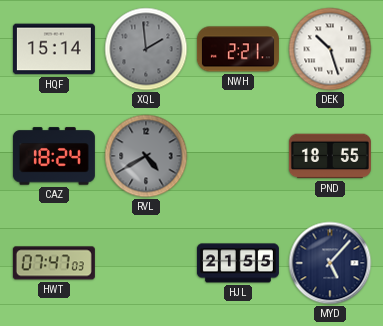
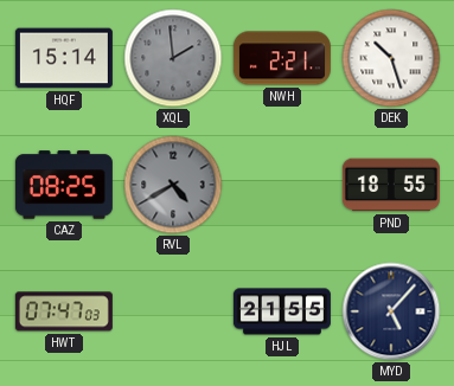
CAZ: 18:24 -> 08:25
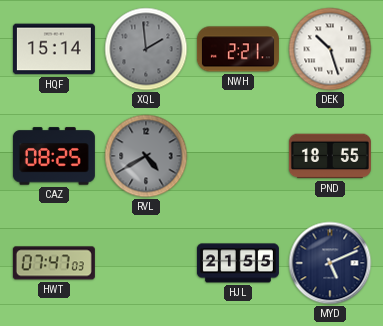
MYD: 5:07 -> 5:11
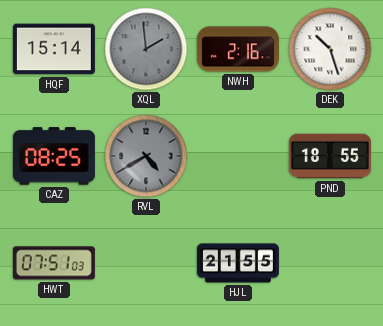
NWH: 2:21 -> 2:16
HWT: 07:47 -> 07:51
MYD: 5:11 -> none
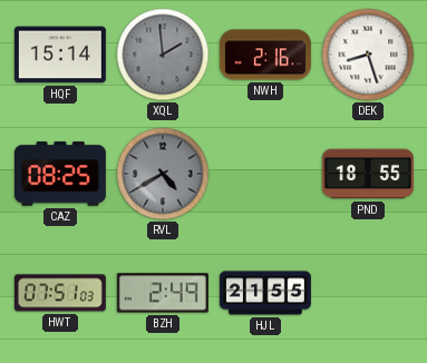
DEK: 10:27 -> 8:27
BZH: none -> 2:49
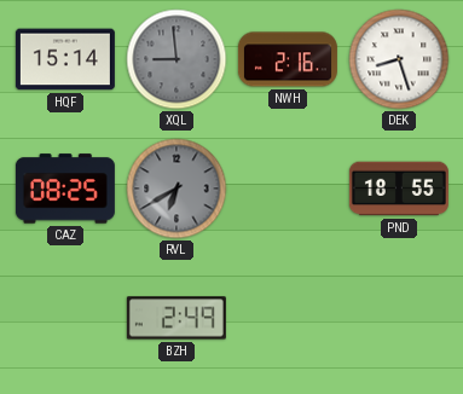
XQL: 1:59 -> 8:59
RVL: 4:40 -> 6:40
HWT: 07:51 -> none
HJL: 21:55 -> none
